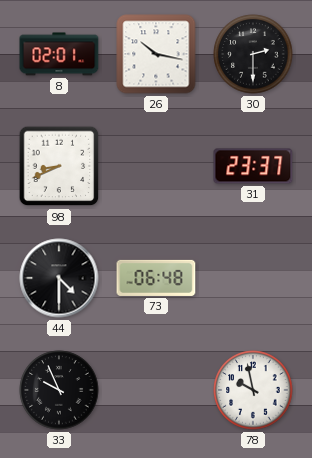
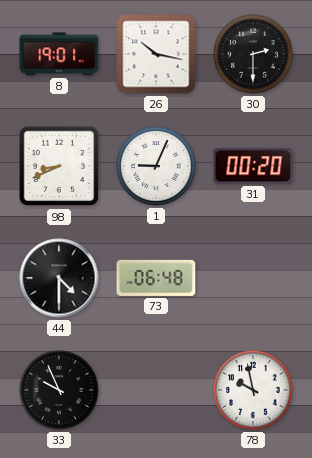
8: 02:01 -> 19:01
1: none -> 9:04
31: 23:37 -> 00:20
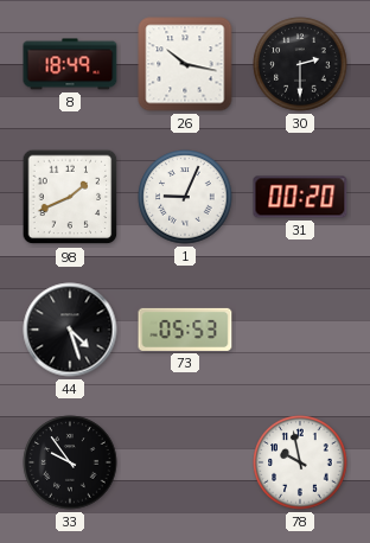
8: 19:01 -> 18:49
98: 8:41 -> 1:41
44: 4:30 -> 4:27
73: 06:48 -> 05:53
33: 9:56 -> 9:54
